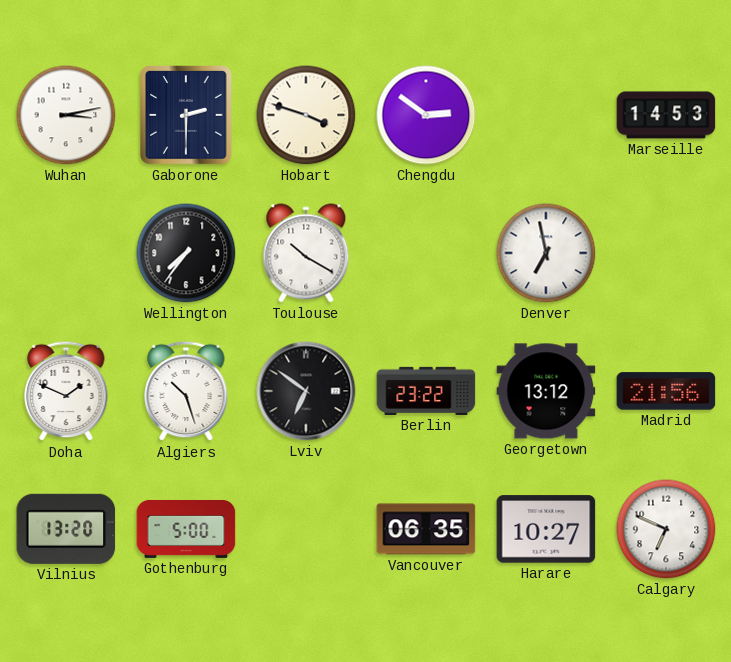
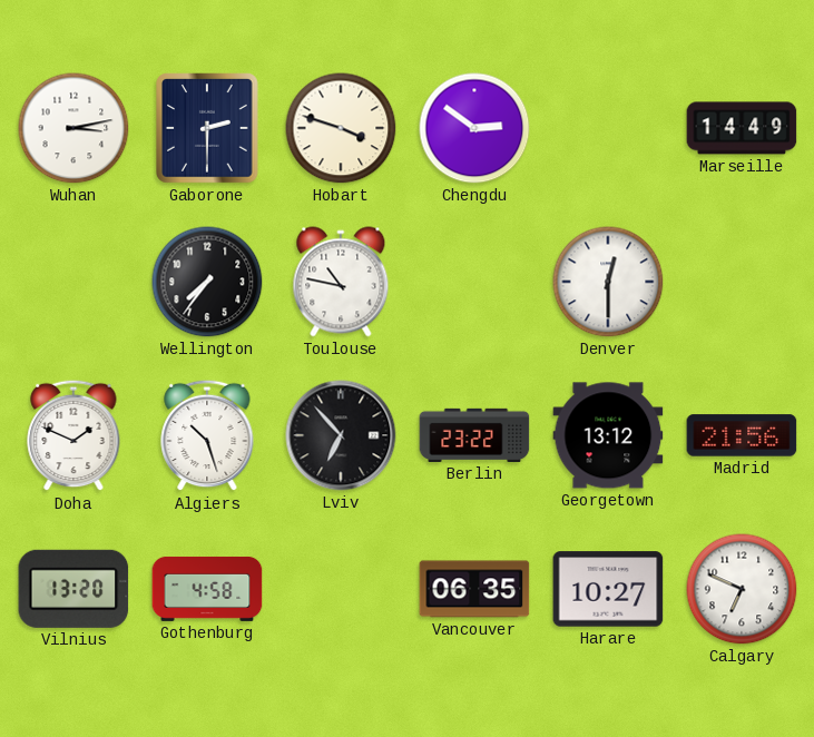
Marseille: 14:53 -> 14:49
Toulouse: 10:20 -> 10:47
Denver: 6:58 -> 12:30
Lviv: 6:51 -> 6:53
Gothenburg: 5:00 -> 4:58
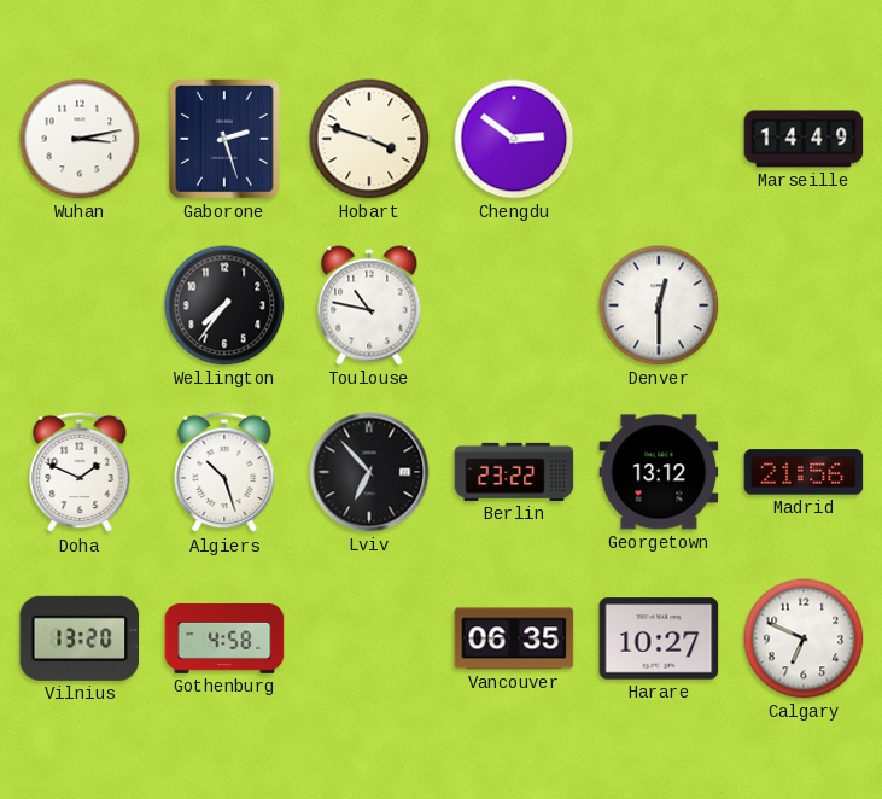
Gaborone: 2:30 -> 2:27
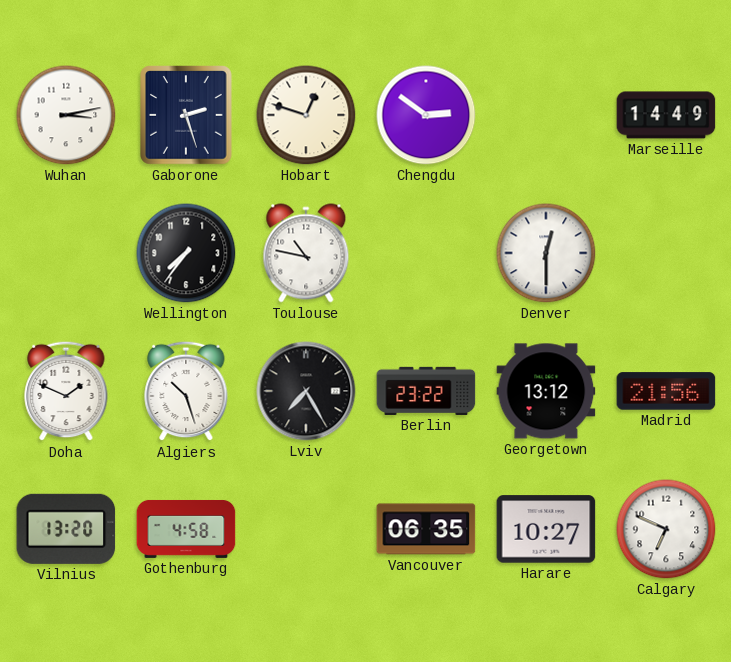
Hobart: 3:48 -> 12:48
Lviv: 6:53 -> 7:25
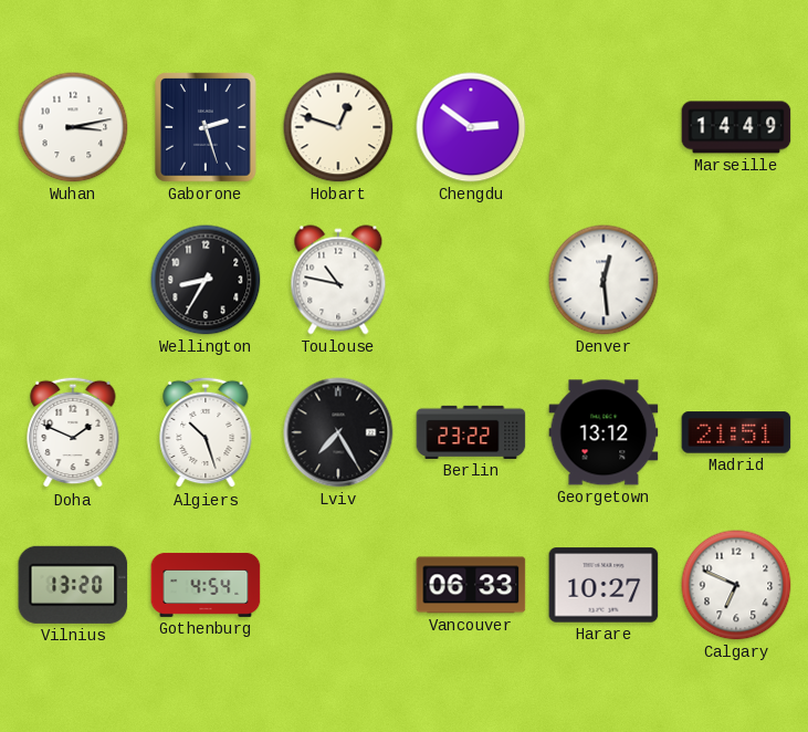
Wellington: 7:36 -> 8:35
Denver: 12:30 -> 12:29
Madrid: 21:56 -> 21:51
Gothenburg: 4:58 -> 4:54
Vancouver: 06:35 -> 06:33
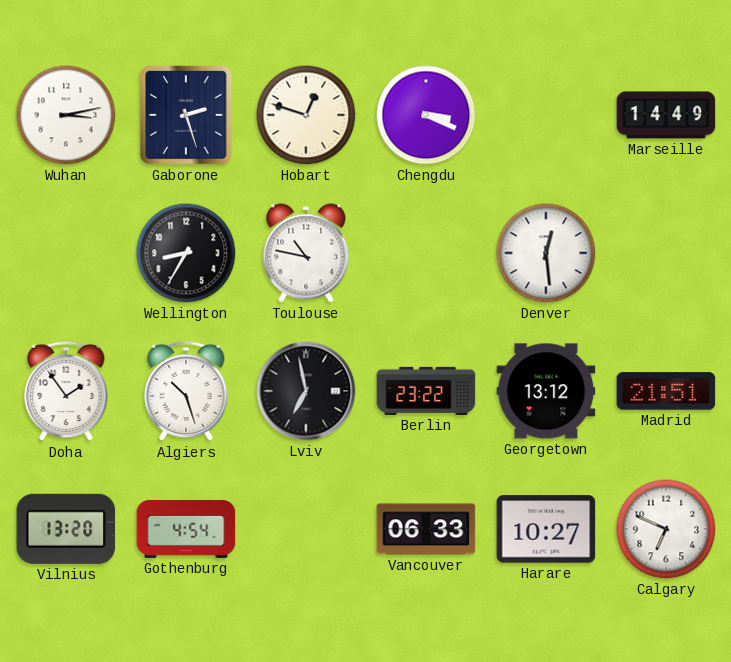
Chengdu: 2:51 -> 3:19
Doha: 1:49 -> 1:54
Lviv: 7:25 -> 6:58
